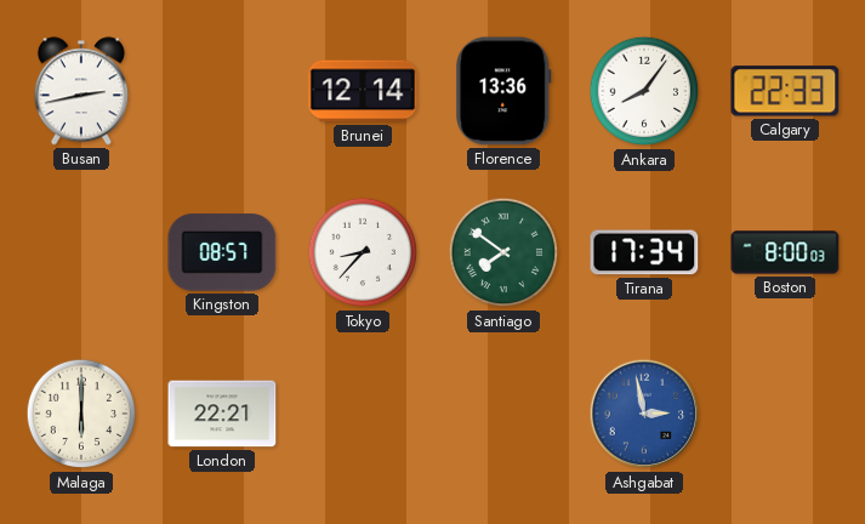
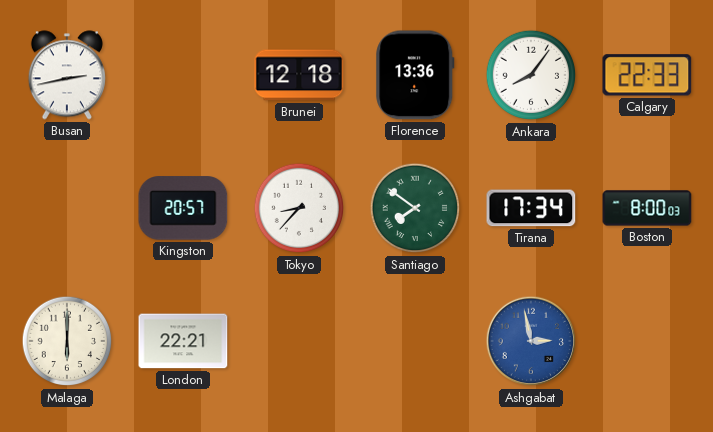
Brunei: 12:14 -> 12:18
Kingston: 08:57 -> 20:57
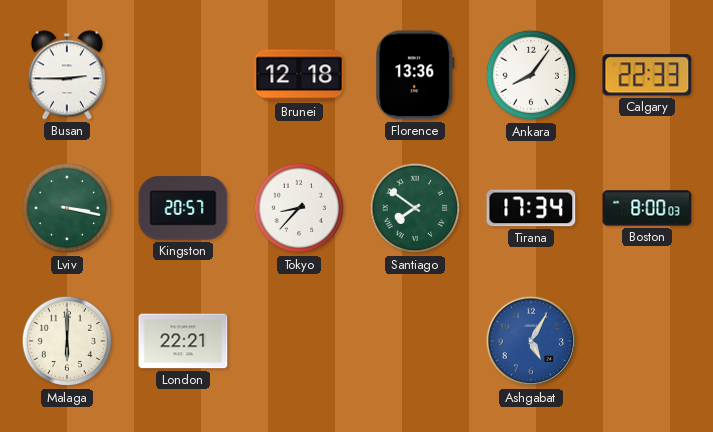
Busan: 2:43 -> 2:45
Lviv: none -> 3:17
Ashgabat: 2:58 -> 5:05
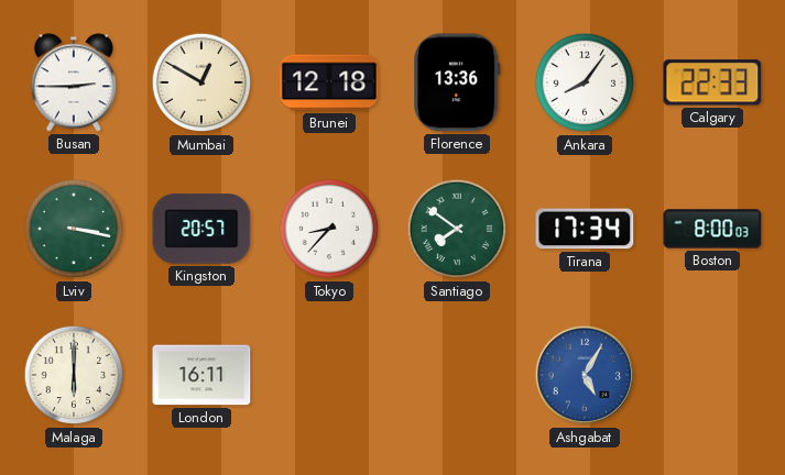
Mumbai: none -> 12:50
London: 22:21 -> 16:11
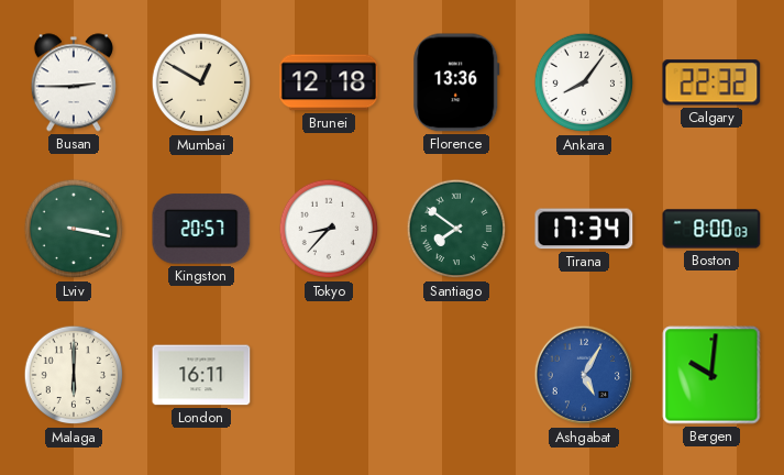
Calgary: 22:33 -> 22:32
Bergen: none -> 10:01
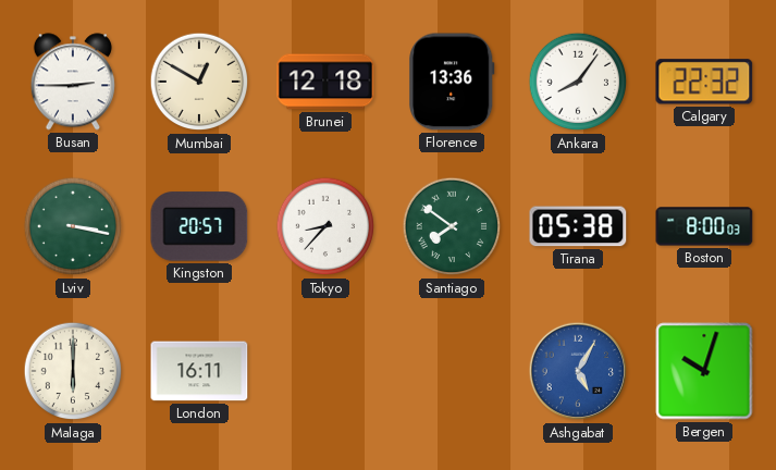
Tirana: 17:34 -> 05:38
Bergen: 10:01 -> 10:03
